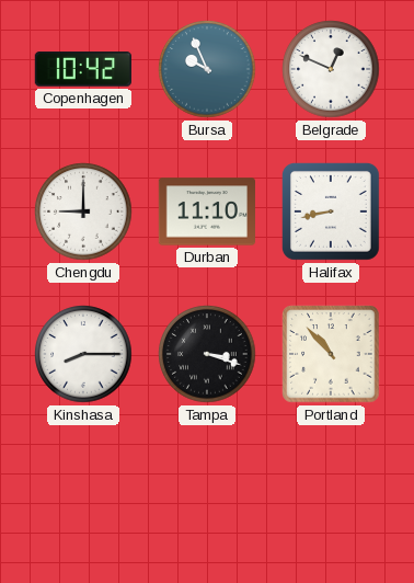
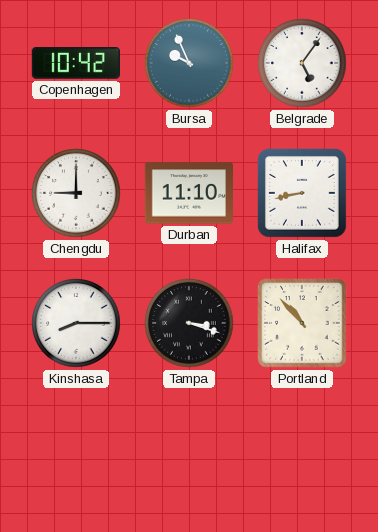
Belgrade: 12:49 -> 5:06
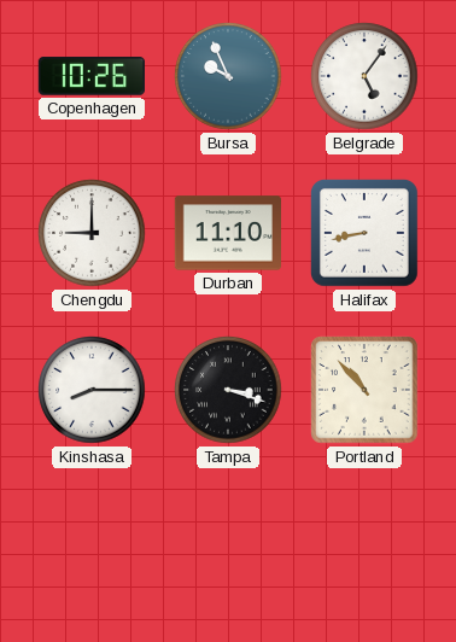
Copenhagen: 10:42 -> 10:26
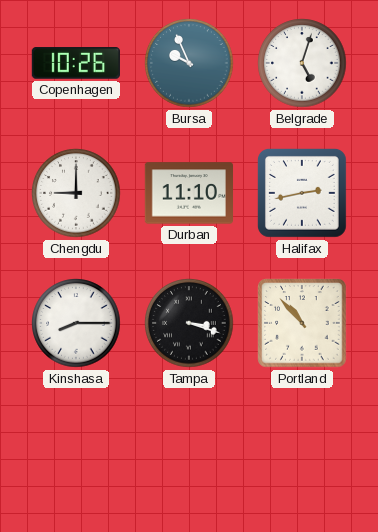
Belgrade: 5:06 -> 5:03
Halifax: 8:43 -> 2:43
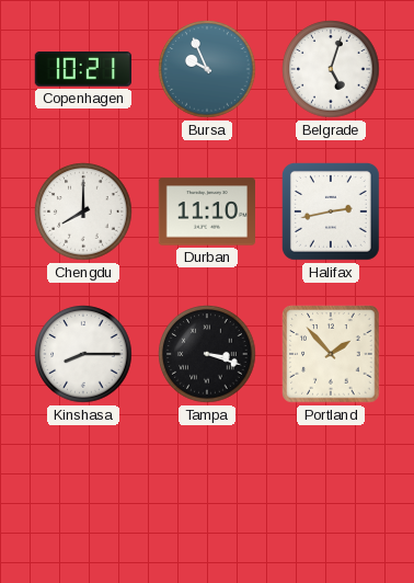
Copenhagen: 10:26 -> 10:21
Chengdu: 9:00 -> 8:00
Portland: 10:53 -> 1:53
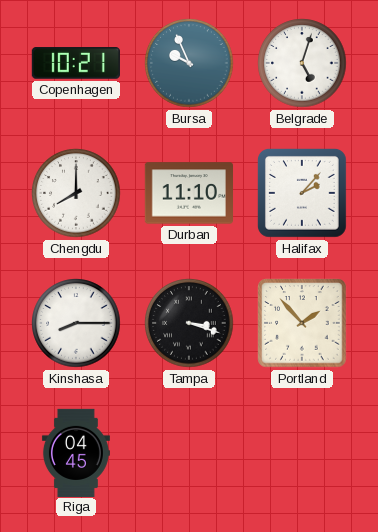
Halifax: 2:43 -> 2:07
Riga: none -> 04:45
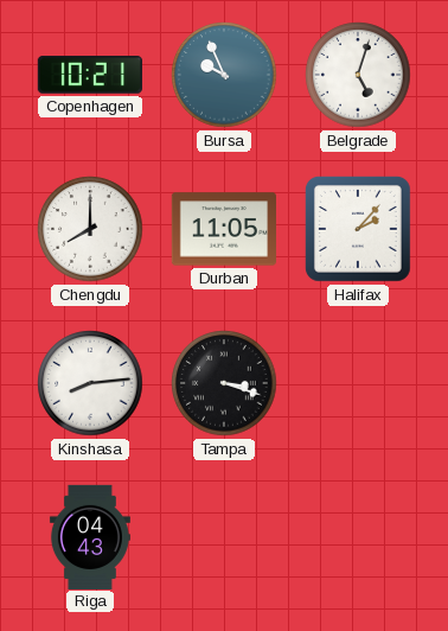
Durban: 11:10 -> 11:05
Kinshasa: 8:15 -> 8:14
Portland: 1:53 -> none
Riga: 04:45 -> 04:43
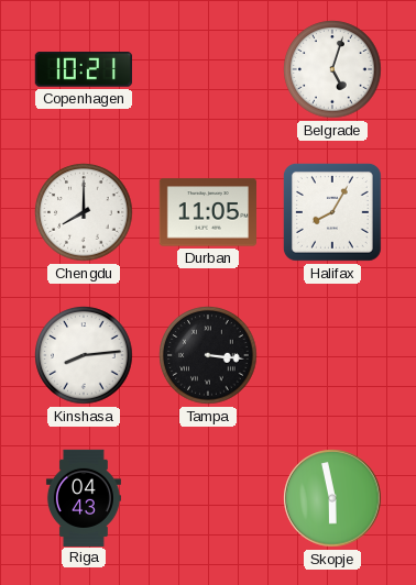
Bursa: 9:56 -> none
Halifax: 2:07 -> 8:05
Tampa: 3:18 -> 3:16
Skopje: none -> 5:58
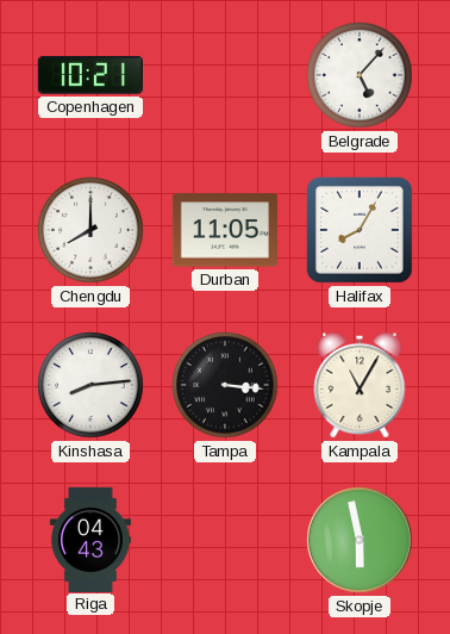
Belgrade: 5:03 -> 5:07
Kampala: none -> 11:05
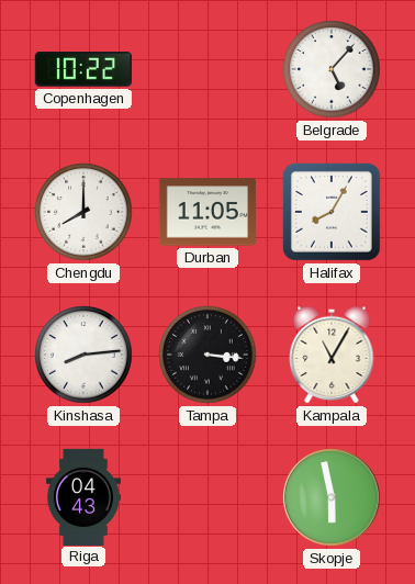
Copenhagen: 10:21 -> 10:22
